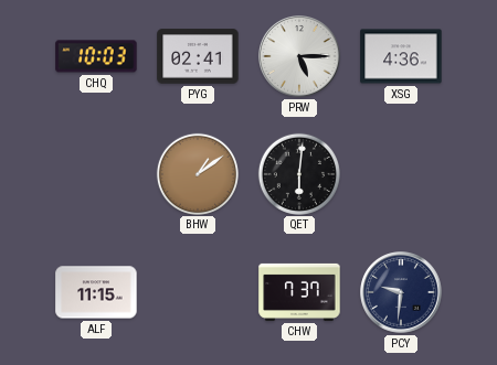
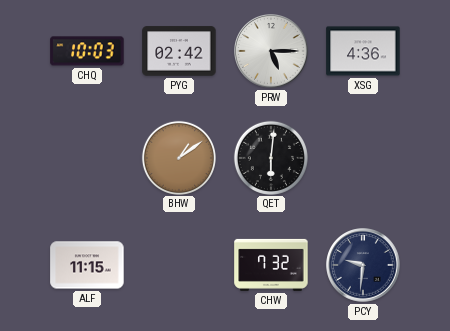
PYG: 02:41 -> 02:42
CHW: 7:37 -> 7:32
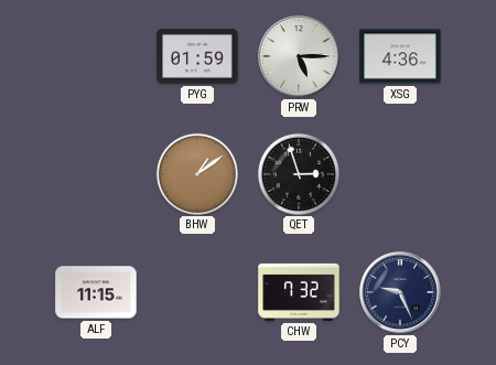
CHQ: 10:03 -> none
PYG: 02:42 -> 01:59
QET: 6:01 -> 2:57
PCY: 9:31 -> 9:26
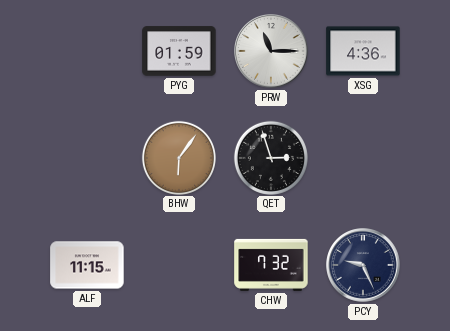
PRW: 5:15 -> 11:15
BHW: 1:09 -> 6:06
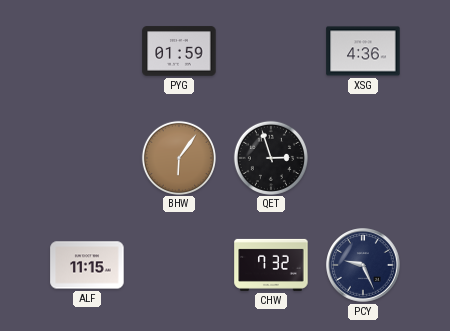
PRW: 11:15 -> none
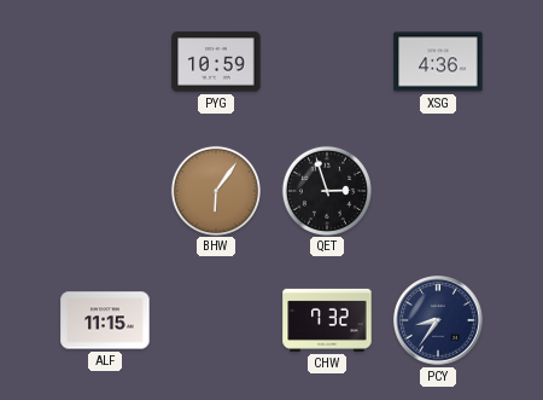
PYG: 01:59 -> 10:59
PCY: 9:26 -> 8:36
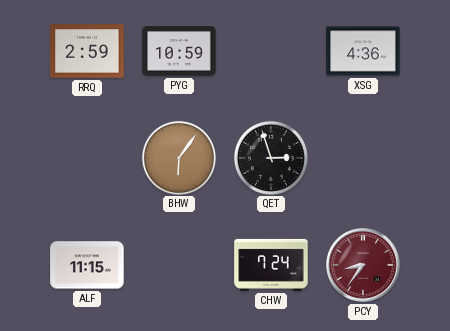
RRQ: none -> 2:59
CHW: 7:32 -> 7:24
PCY dial: navy -> burgundy
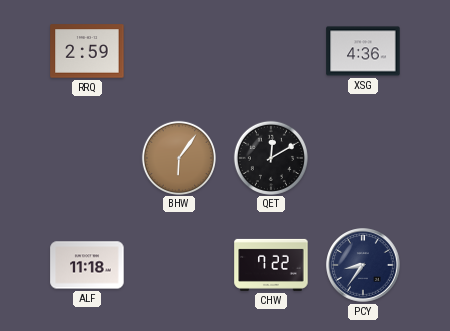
PYG: 10:59 -> none
QET: 2:57 -> 12:10
ALF: 11:15 -> 11:18
CHW: 7:24 -> 7:22
PCY dial: burgundy -> navy
